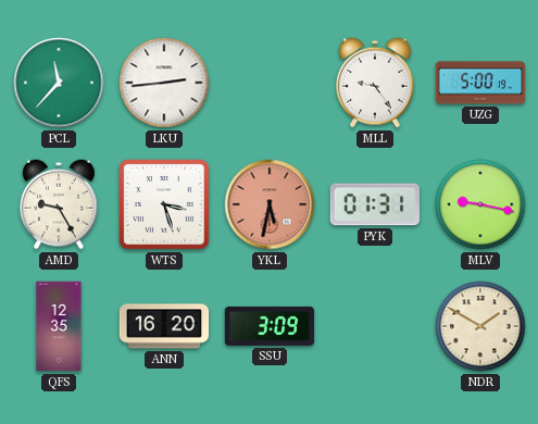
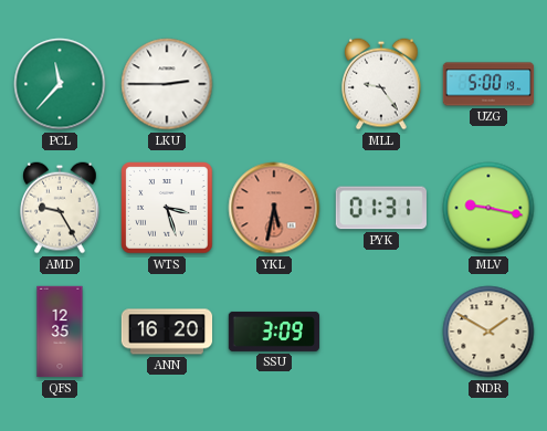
LKU: 2:44 -> 2:45
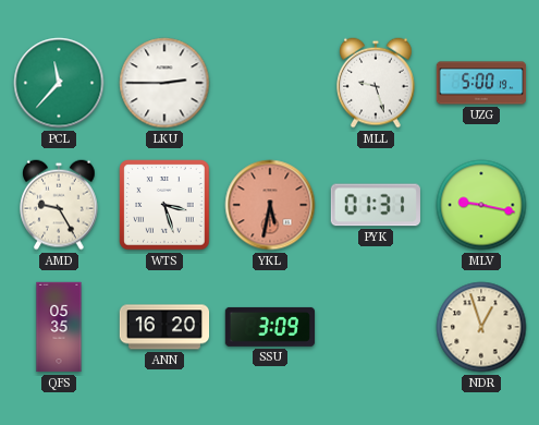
MLL: 9:24 -> 9:27
QFS: 12:35 -> 05:35
NDR: 1:50 -> 12:57
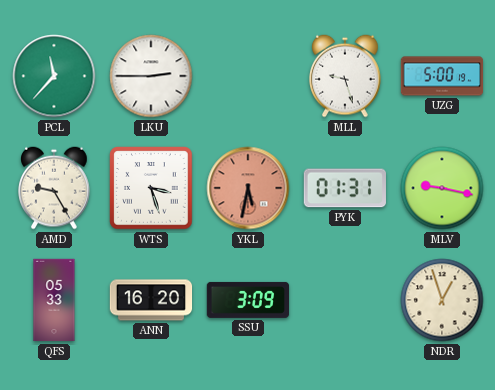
QFS: 05:35 -> 05:33
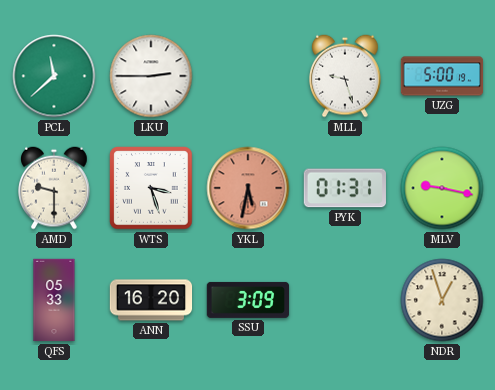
PCL: 11:37 -> 11:38
AMD: 9:25 -> 9:30
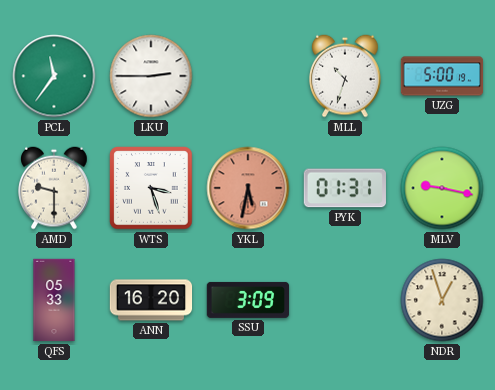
PCL: 11:38 -> 11:36
MLL: 9:27 -> 10:33
